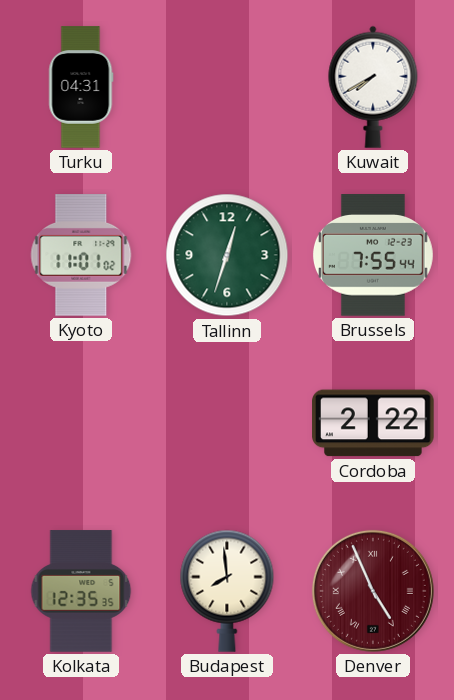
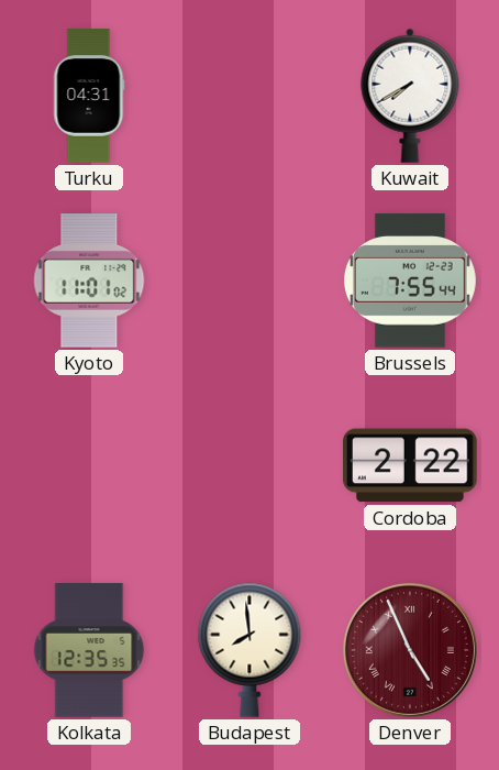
Tallinn: 12:33 -> none
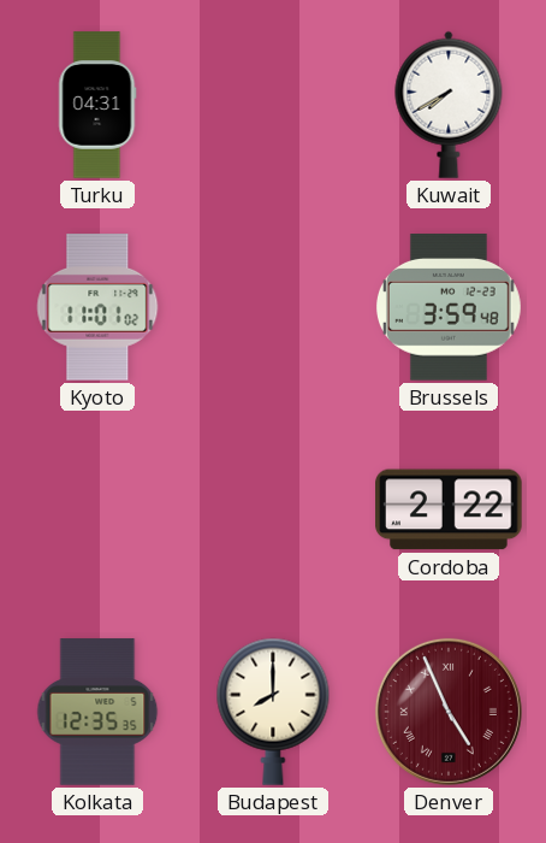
Brussels: 7:55 -> 3:59
Budapest: 7:59 -> 8:00
